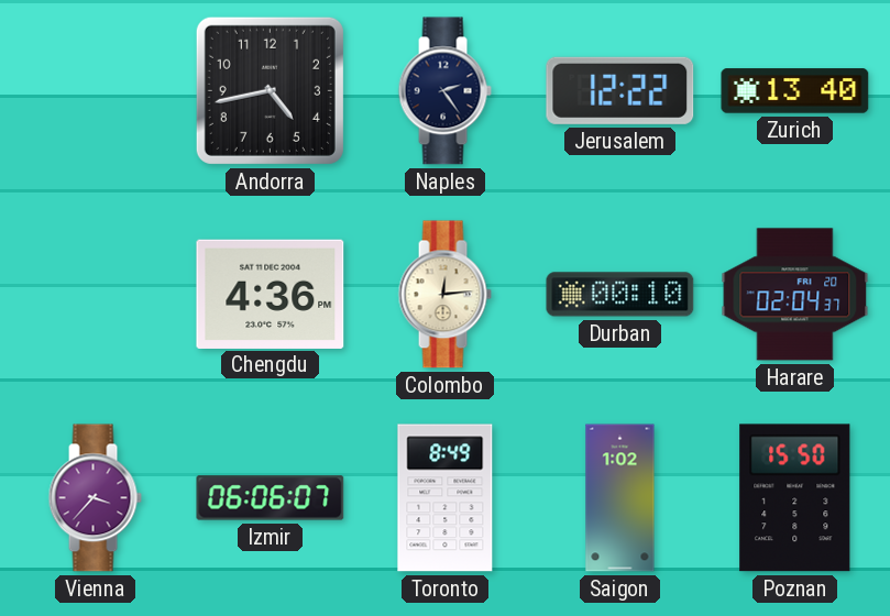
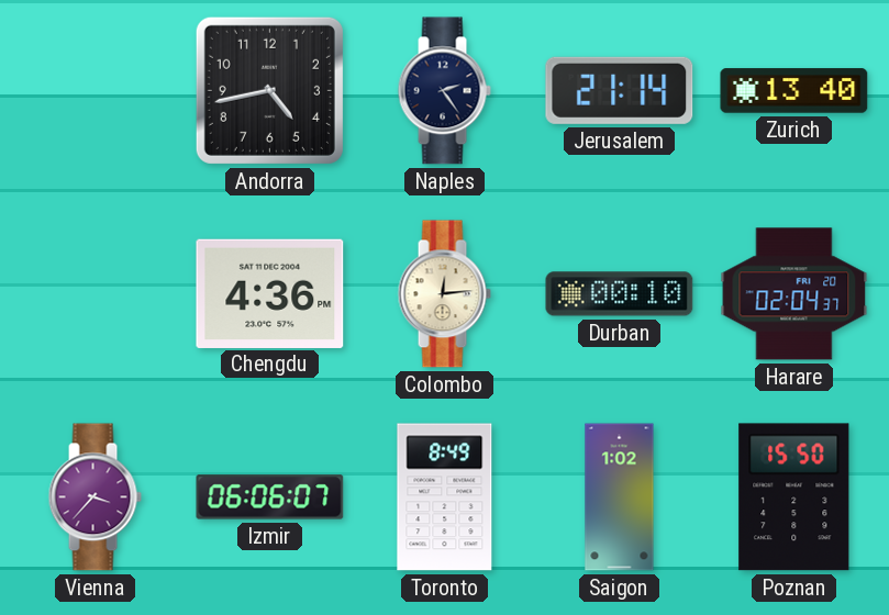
Jerusalem: 12:22 -> 21:14
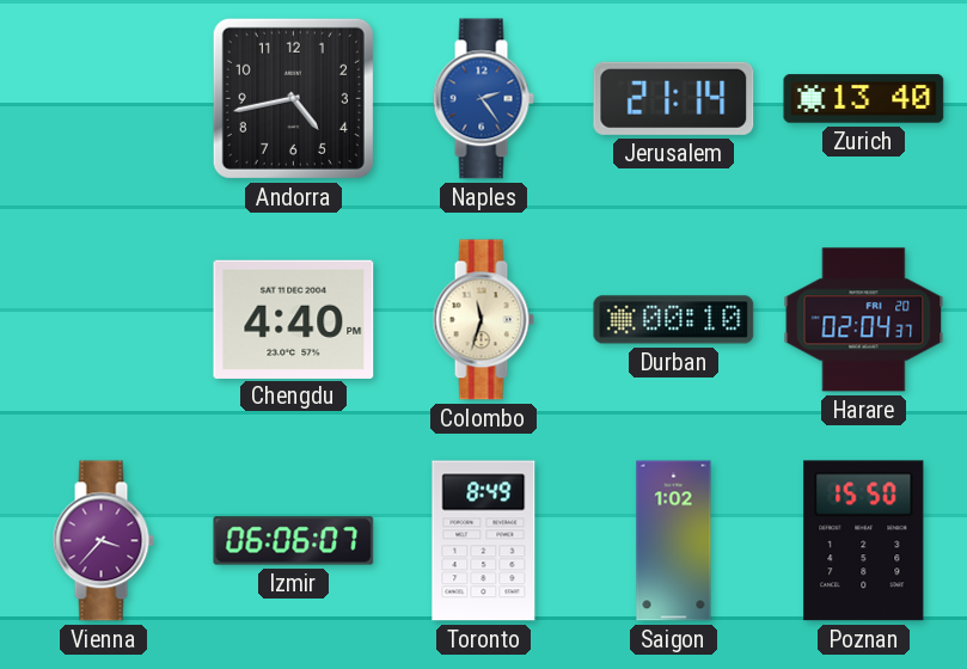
Naples dial: navy -> blue
Chengdu: 4:36 -> 4:40
Colombo: 12:14 -> 11:33
